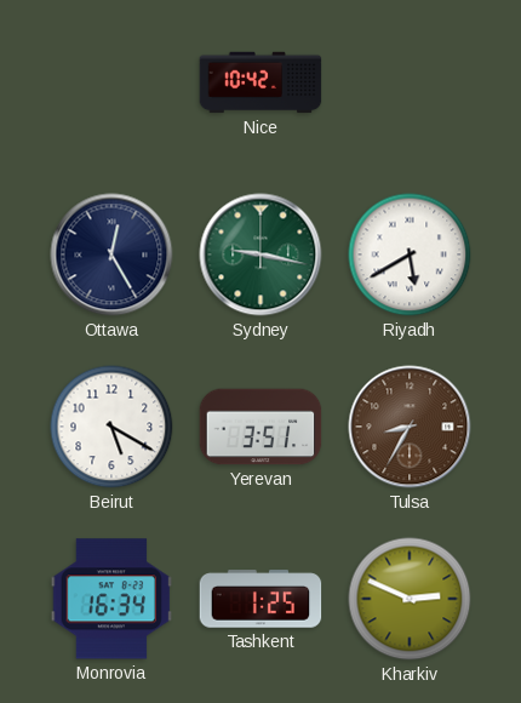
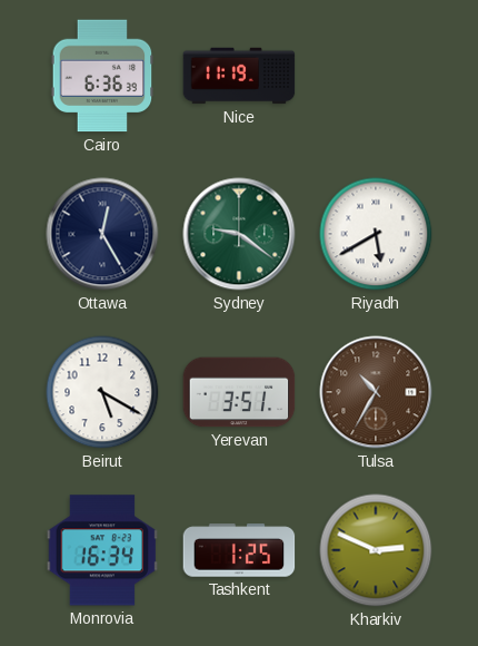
Cairo: none -> 6:36
Nice: 10:42 -> 11:19
Sydney: 9:17 -> 9:21
Tulsa: 8:35 -> 10:35
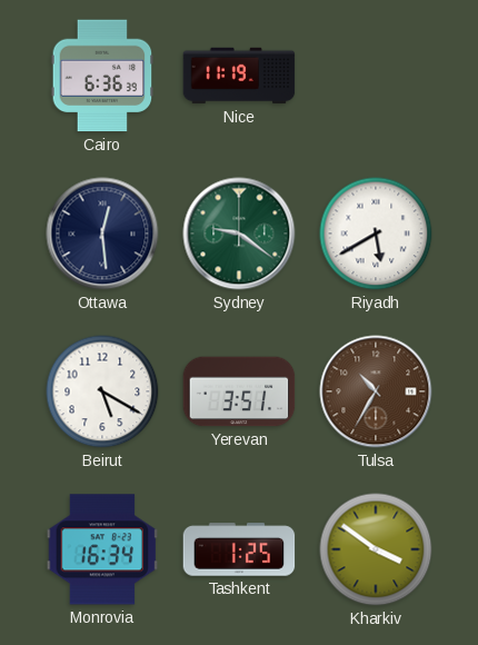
Ottawa: 12:25 -> 12:29
Kharkiv: 2:49 -> 3:51
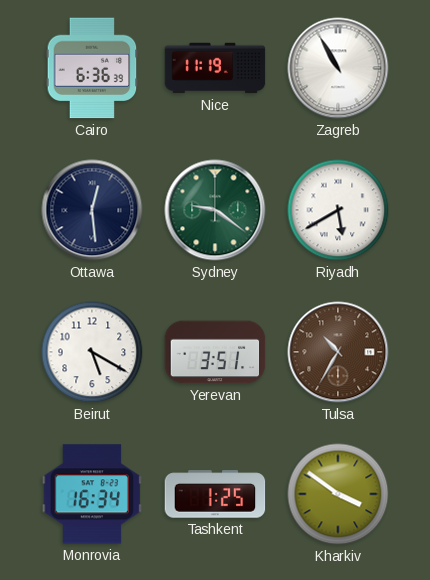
Zagreb: none -> 10:55
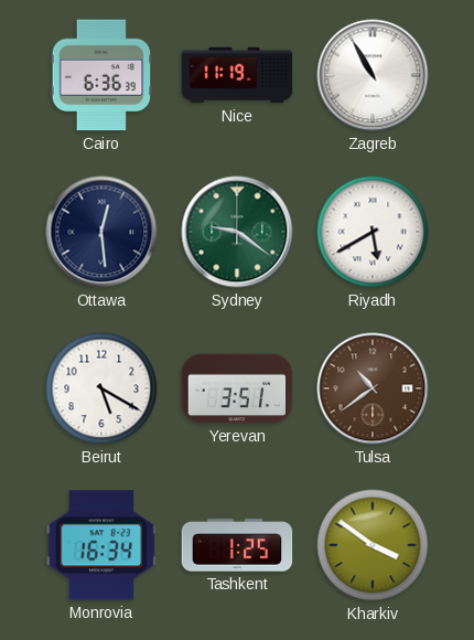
Tulsa: 10:35 -> 10:39
